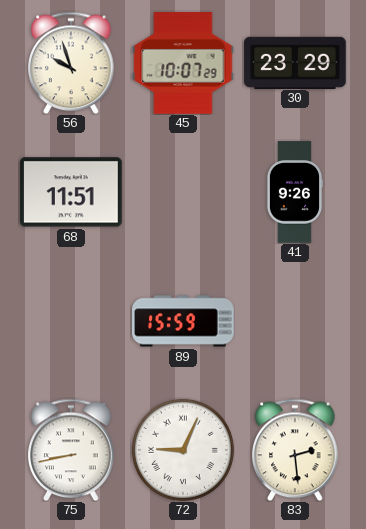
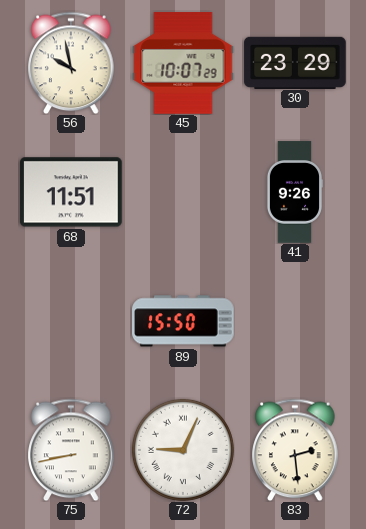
56: 9:57 -> 9:58
89: 15:59 -> 15:50
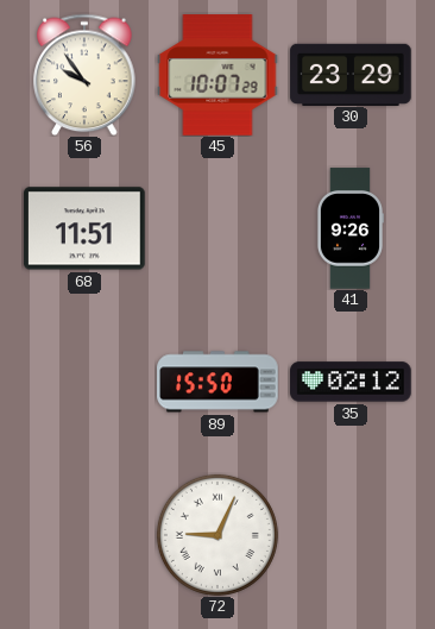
56: 9:58 -> 9:54
35: none -> 02:12
75: 8:43 -> none
83: 2:29 -> none
